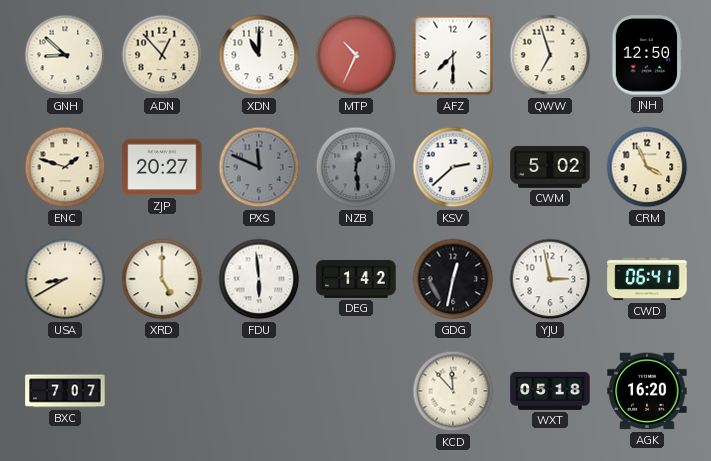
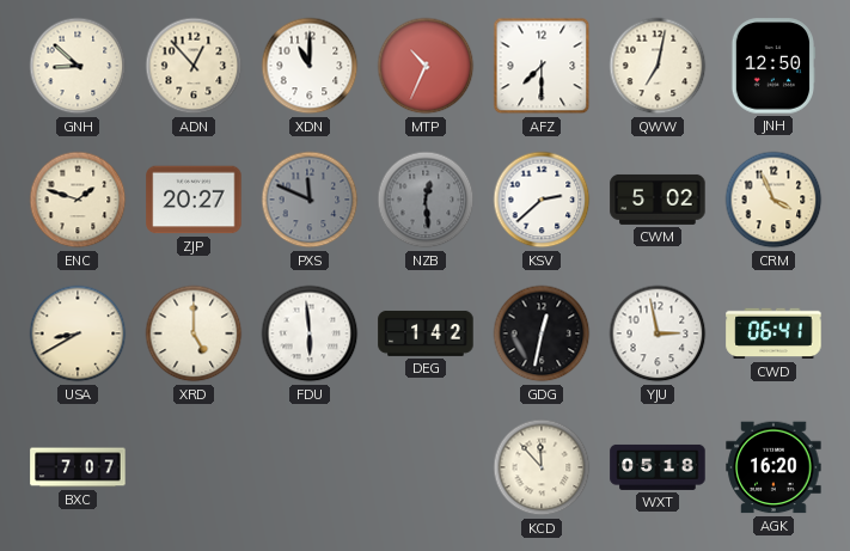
QWW: 6:57 -> 7:02
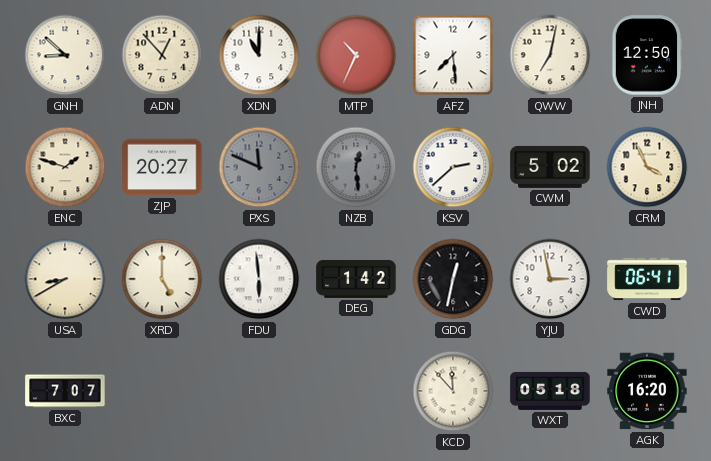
AFZ: 7:30 -> 7:29
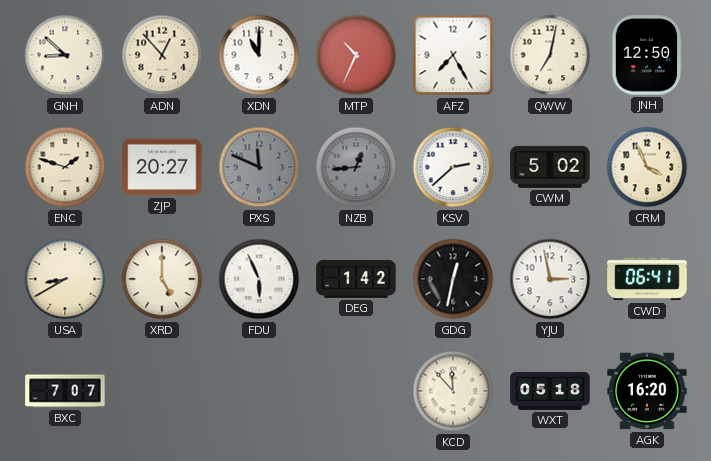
AFZ: 7:29 -> 7:25
NZB: 12:29 -> 12:44
FDU: 5:59 -> 5:56
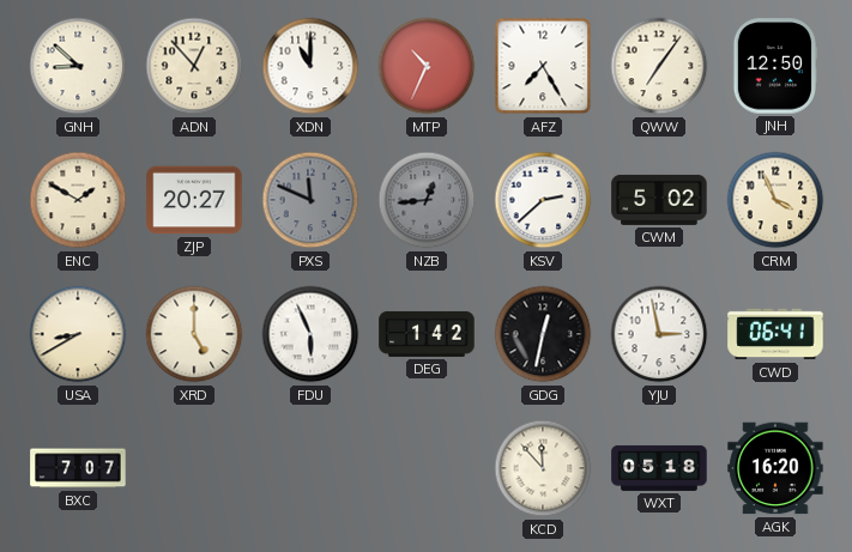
QWW: 7:02 -> 7:06
ENC: 1:48 -> 1:50
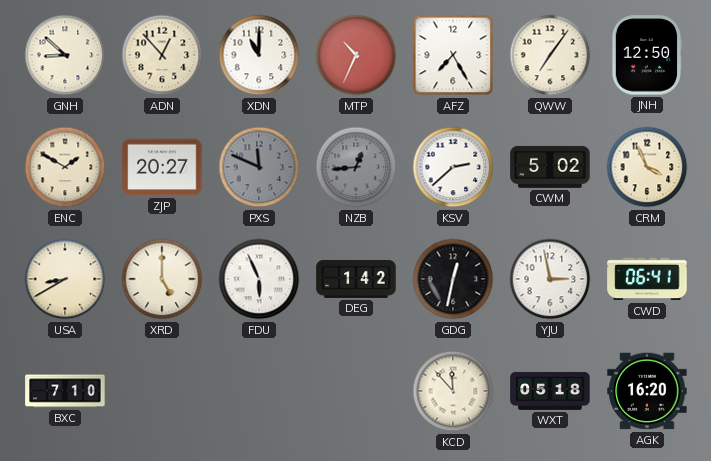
BXC: 7:07 -> 7:10
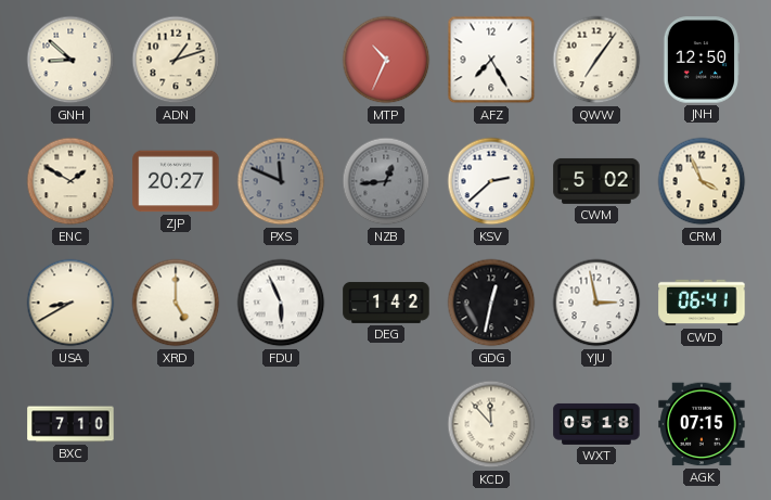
ADN: 12:53 -> 1:12
XDN: 11:00 -> none
AGK: 16:20 -> 07:15
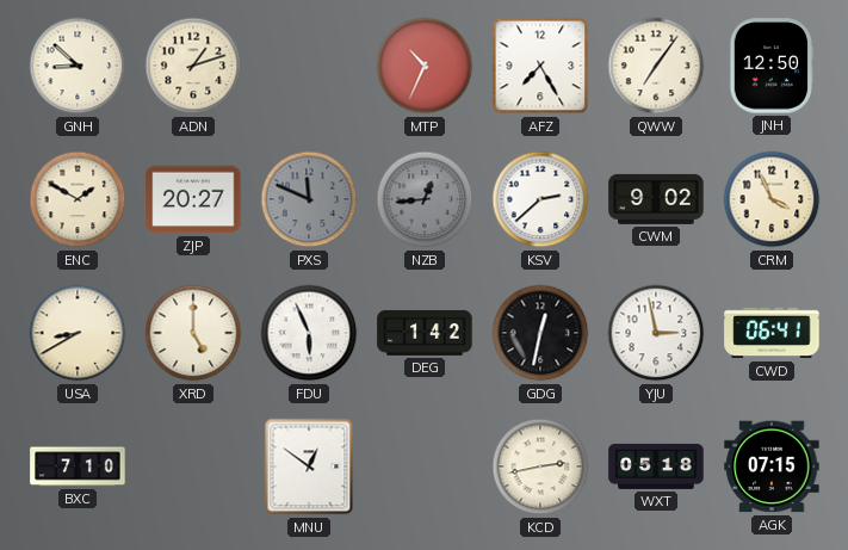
CWM: 5:02 -> 9:02
MNU: none -> 12:51
KCD: 11:53 -> 2:43
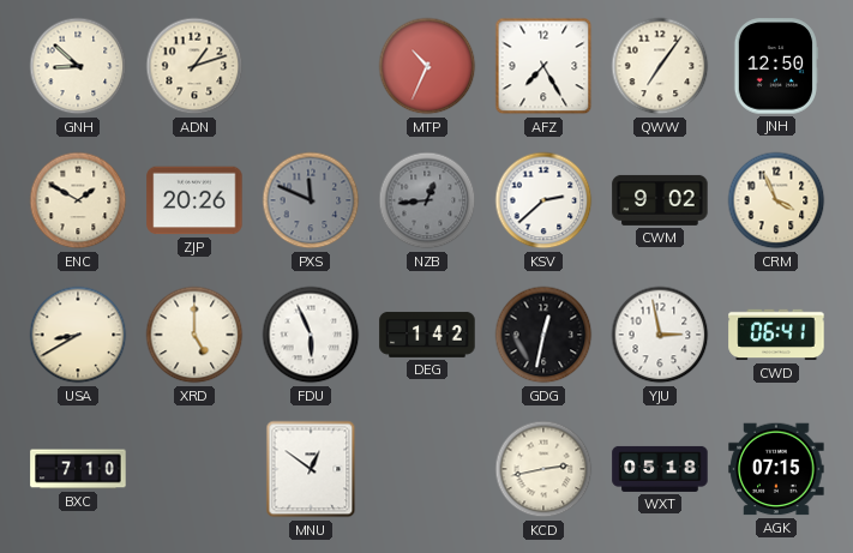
ZJP: 20:27 -> 20:26
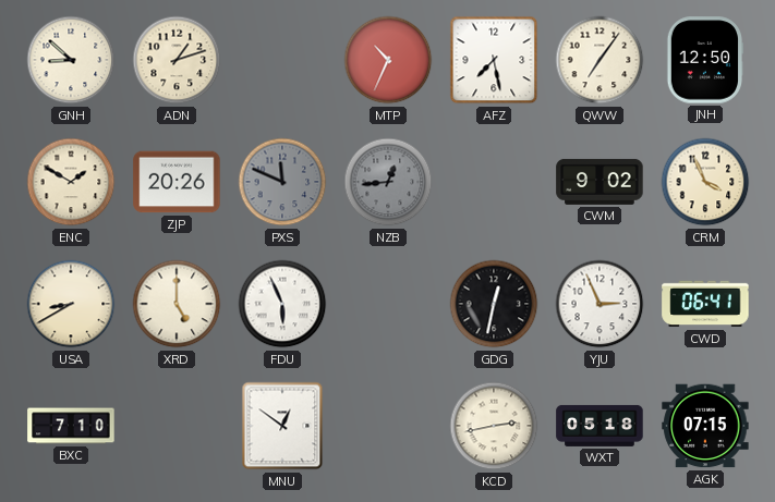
AFZ: 7:25 -> 7:28
KSV: 2:38 -> none
DEG: 1:42 -> none
YJU: 2:58 -> 2:56
